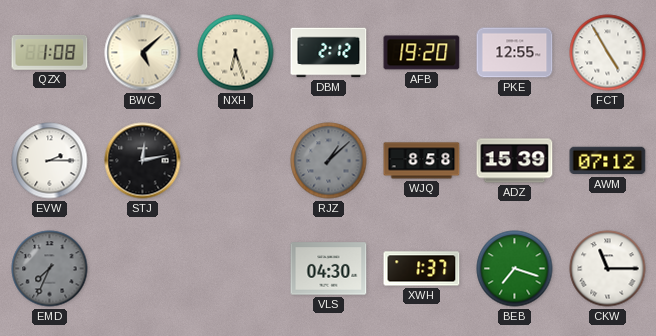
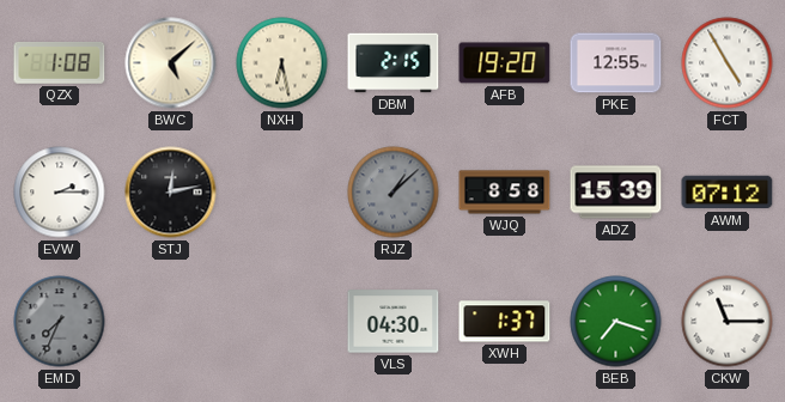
NXH: 6:27 -> 6:28
DBM: 2:12 -> 2:15
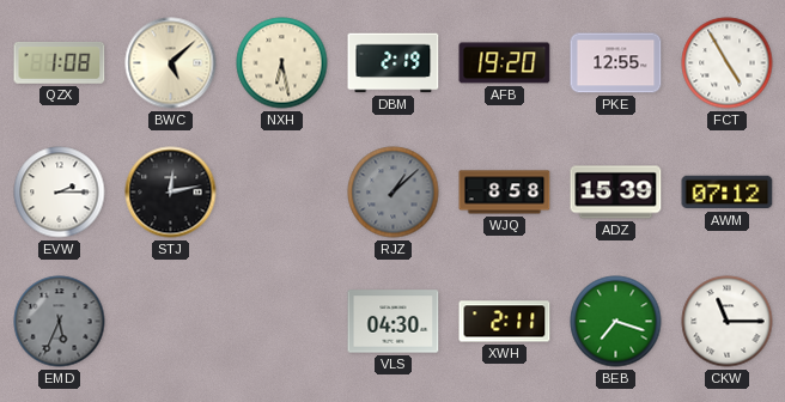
DBM: 2:15 -> 2:19
EMD: 7:34 -> 5:34
XWH: 1:37 -> 2:11
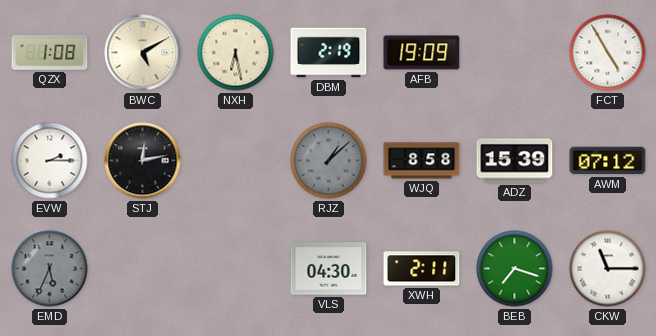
BWC: 5:08 -> 5:10
AFB: 19:20 -> 19:09
PKE: 12:55 -> none
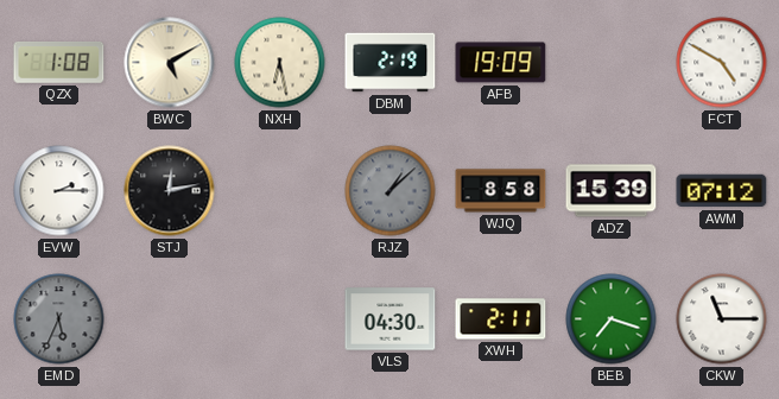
FCT: 4:55 -> 4:50
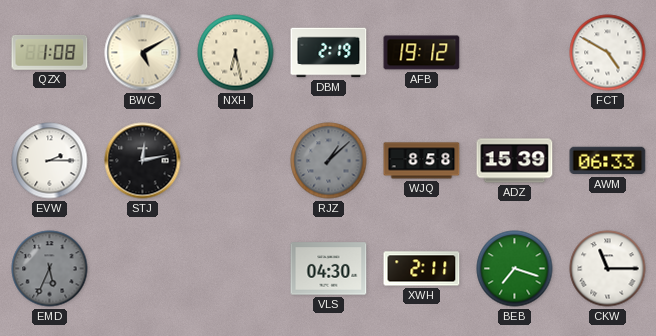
AFB: 19:09 -> 19:12
AWM: 07:12 -> 06:33
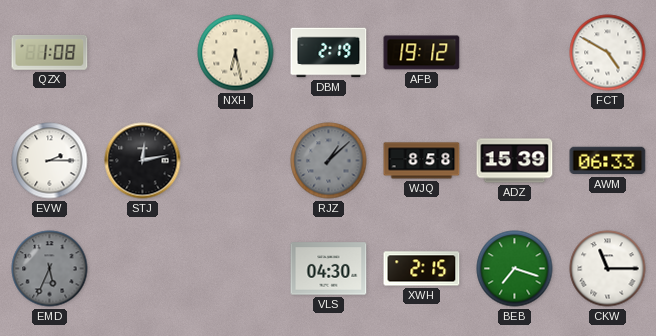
BWC: 5:10 -> none
XWH: 2:11 -> 2:15
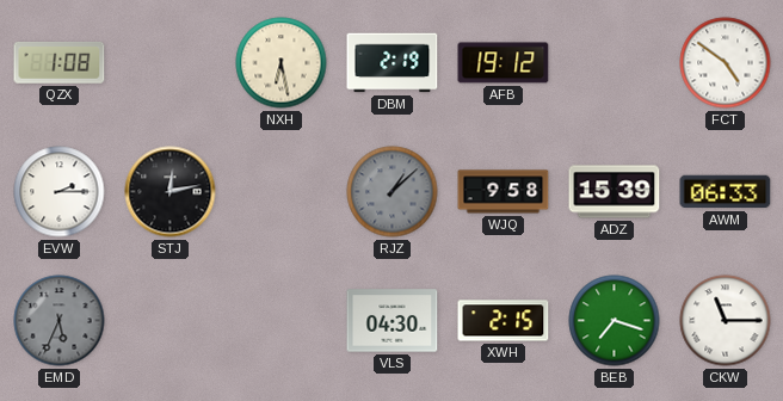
FCT: 4:50 -> 4:51
WJQ: 8:58 -> 9:58
